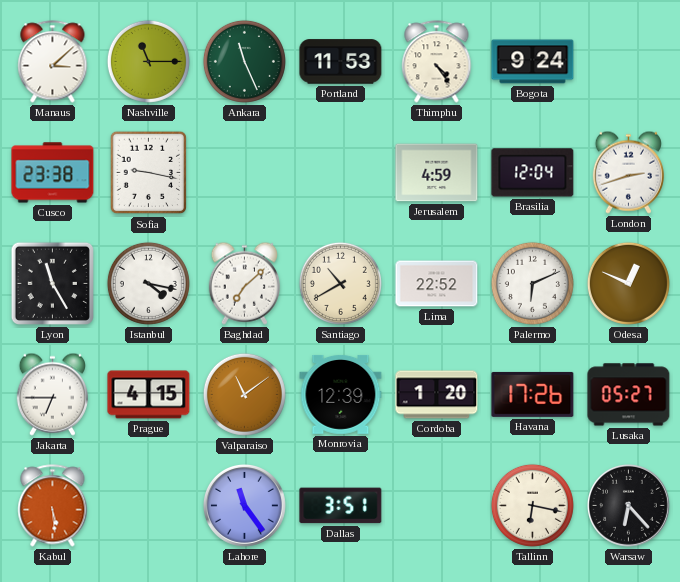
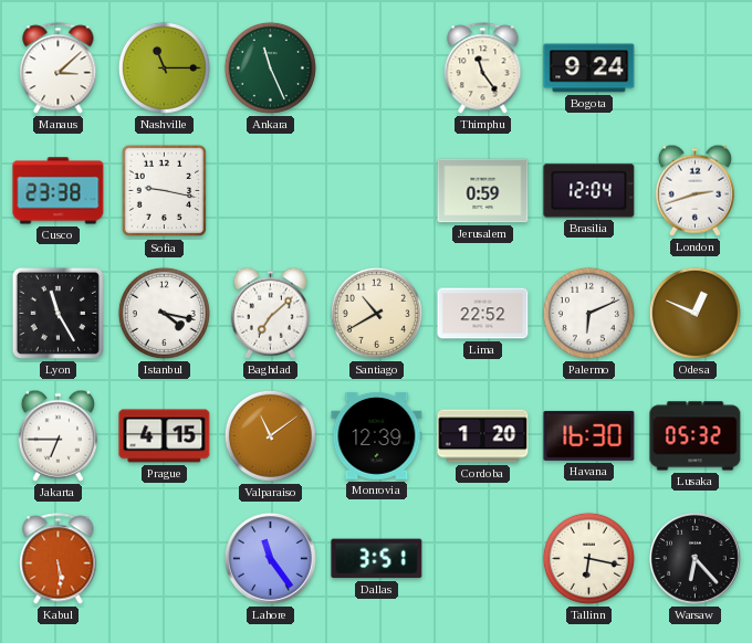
Portland: 11:53 -> none
Thimphu: 4:24 -> 11:24
Jerusalem: 4:59 -> 0:59
Havana: 17:26 -> 16:30
Lusaka: 05:27 -> 05:32
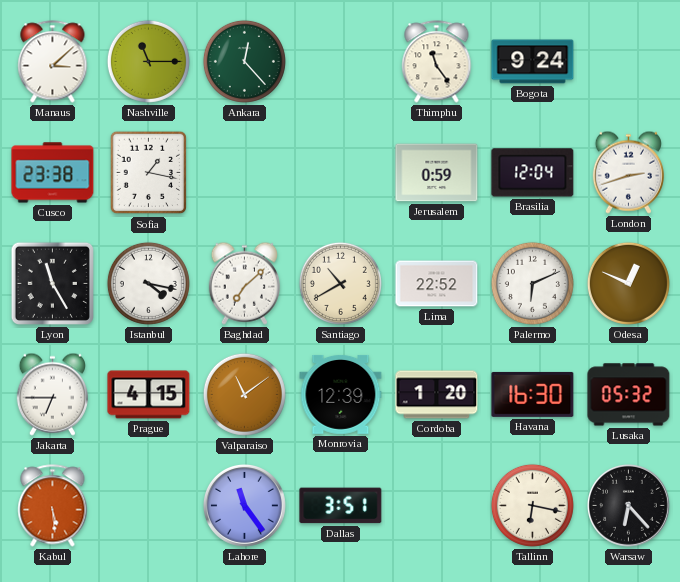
Ankara: 11:26 -> 12:23
Sofia: 9:17 -> 1:17
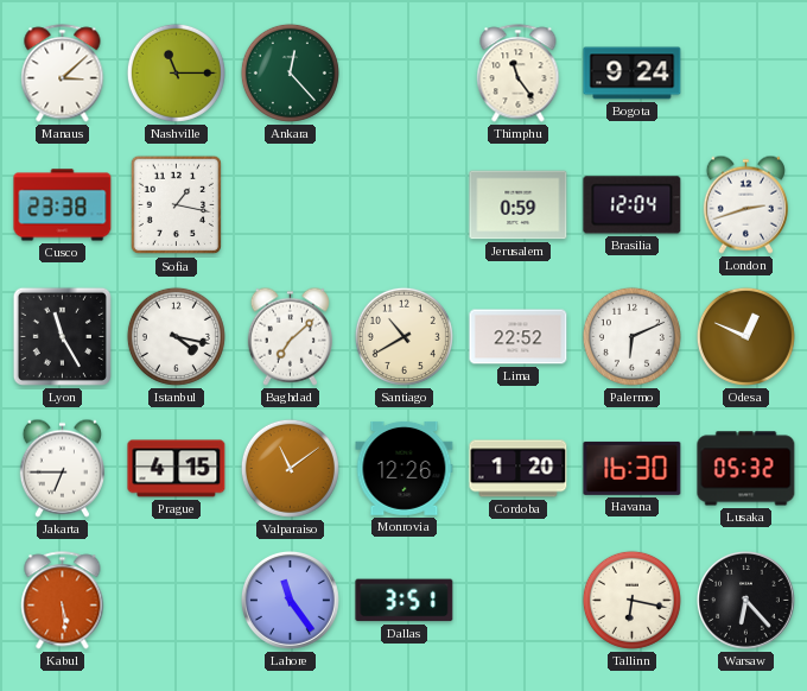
Monrovia: 12:39 -> 12:26
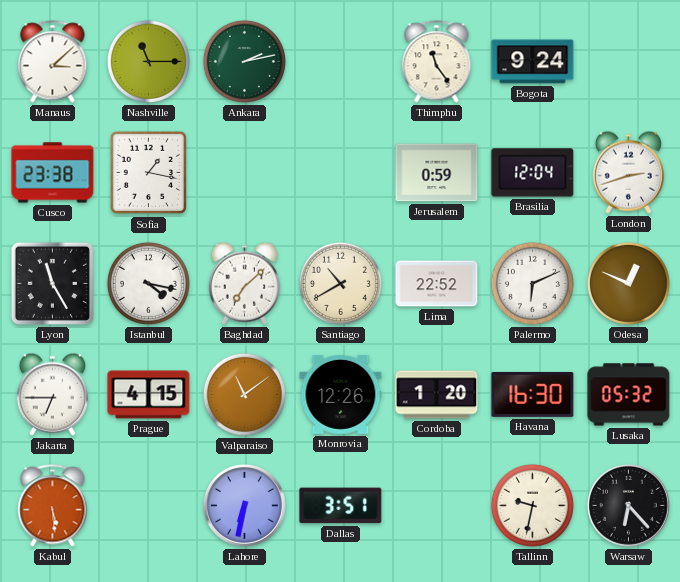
Ankara: 12:23 -> 2:13
Lahore: 11:24 -> 6:32
Tallinn: 6:17 -> 9:32
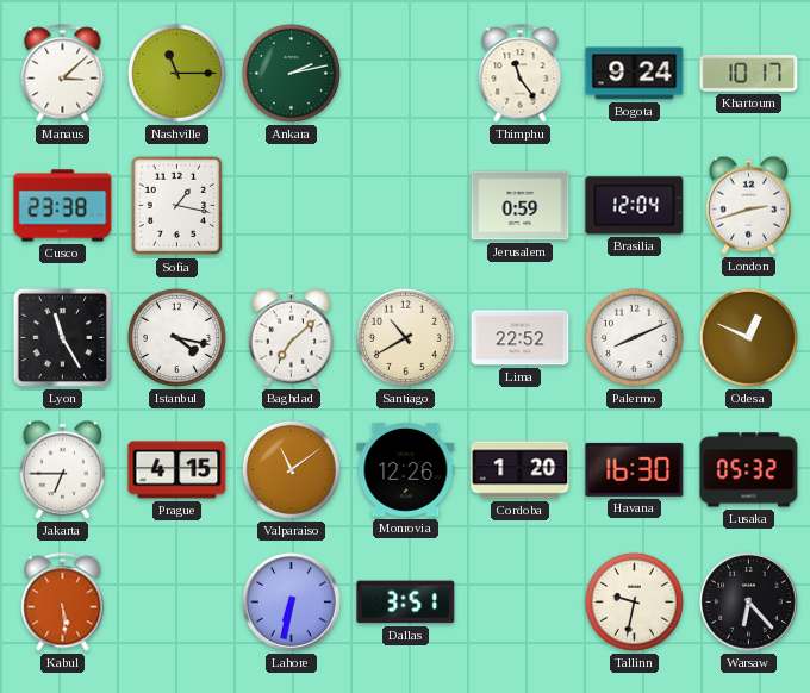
Khartoum: none -> 10:17
Palermo: 6:11 -> 8:11
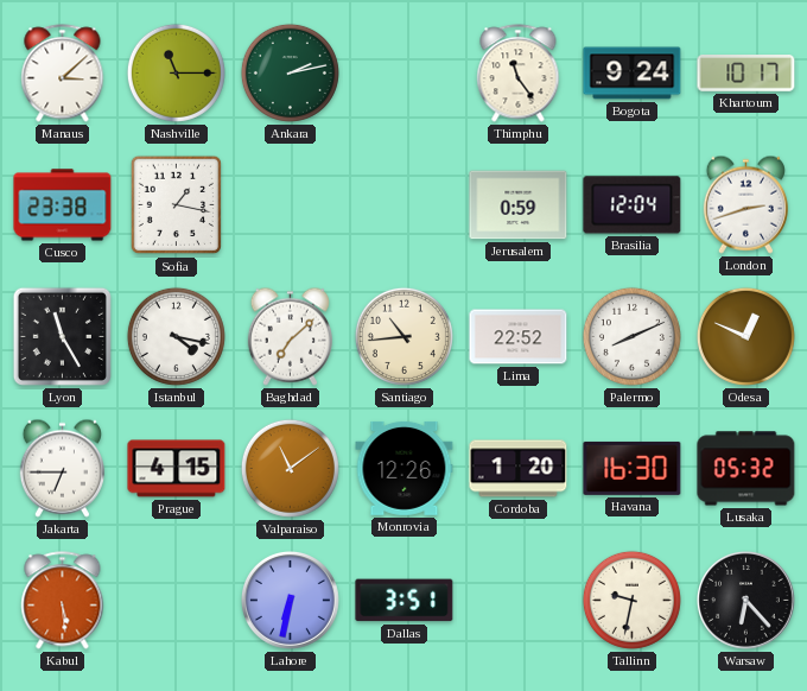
Santiago: 10:40 -> 10:44
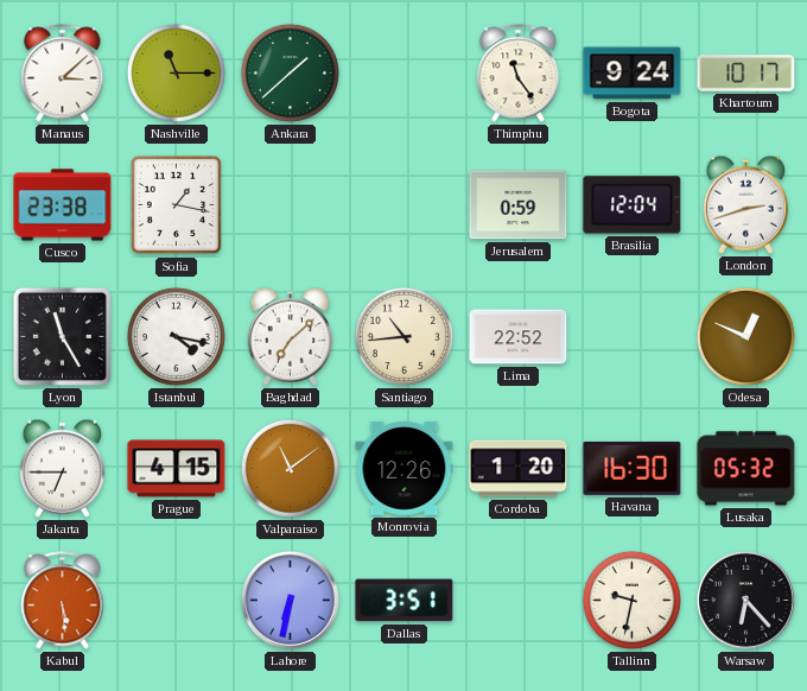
Ankara: 2:13 -> 1:38
Palermo: 8:11 -> none
